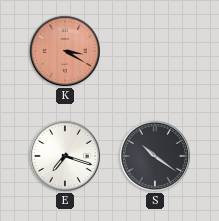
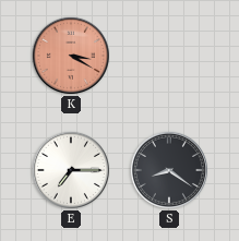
E: 7:18 -> 7:15
S: 10:21 -> 8:21
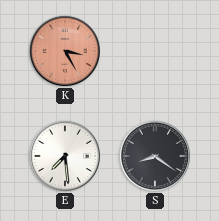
K: 3:20 -> 3:25
E: 7:15 -> 7:29
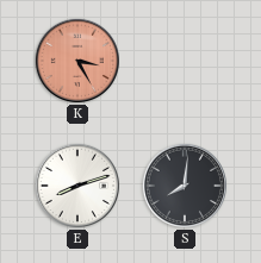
E: 7:29 -> 8:12
S: 8:21 -> 8:01
